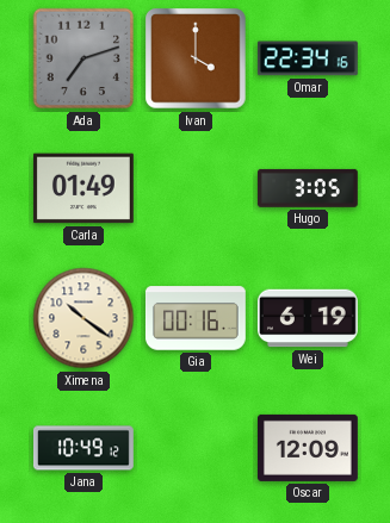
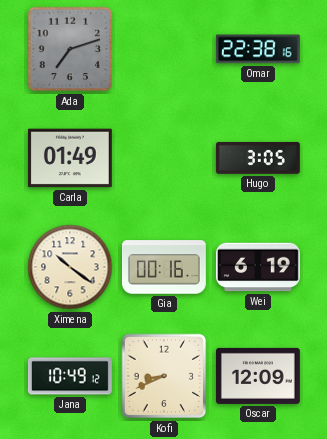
Ivan: 4:00 -> none
Omar: 22:34 -> 22:38
Kofi: none -> 8:41
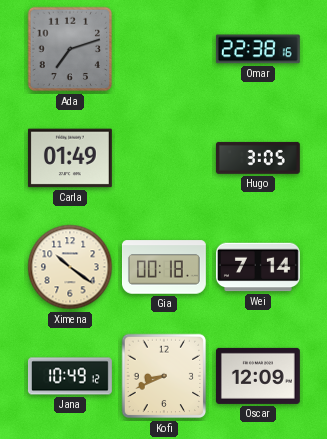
Gia: 00:16 -> 00:18
Wei: 6:19 -> 7:14
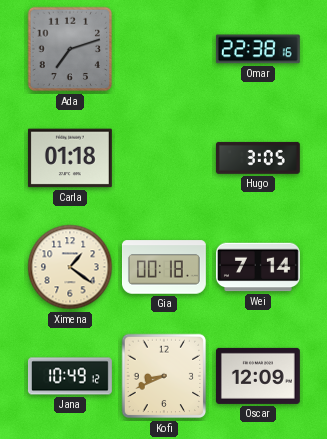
Carla: 01:49 -> 01:18
Ximena: 10:21 -> 1:21
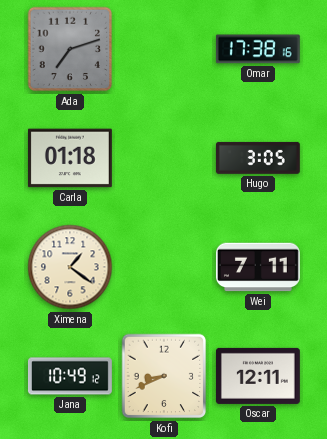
Omar: 22:38 -> 17:38
Gia: 00:18 -> none
Wei: 7:14 -> 7:11
Oscar: 12:09 -> 12:11
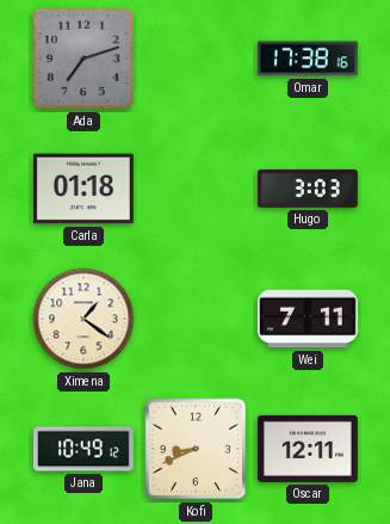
Hugo: 3:05 -> 3:03
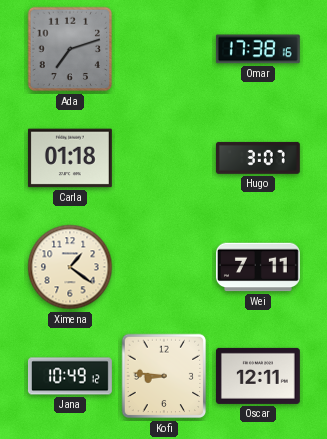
Hugo: 3:03 -> 3:07
Kofi: 8:41 -> 8:46
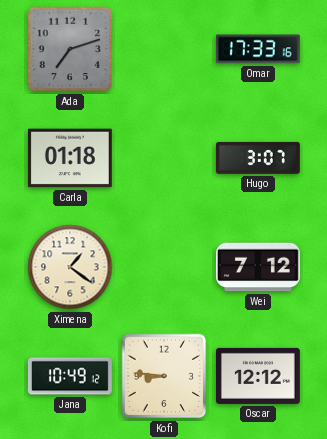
Omar: 17:38 -> 17:33
Wei: 7:11 -> 7:12
Oscar: 12:11 -> 12:12
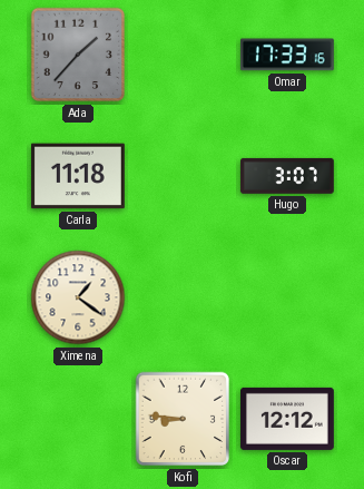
Ada: 7:12 -> 1:37
Carla: 01:18 -> 11:18
Wei: 7:12 -> none
Jana: 10:49 -> none
